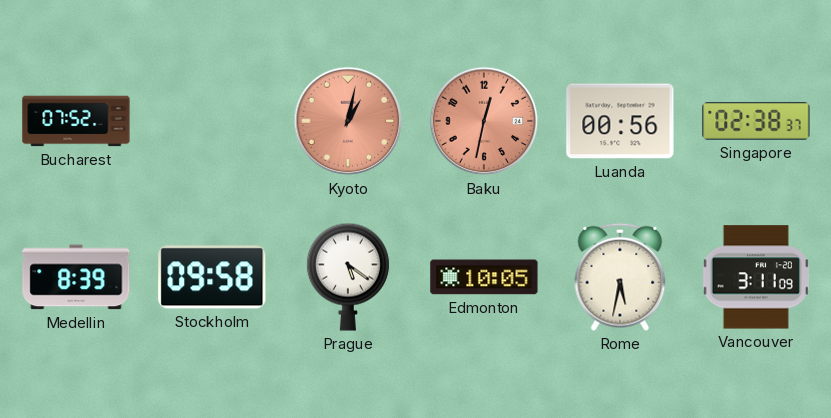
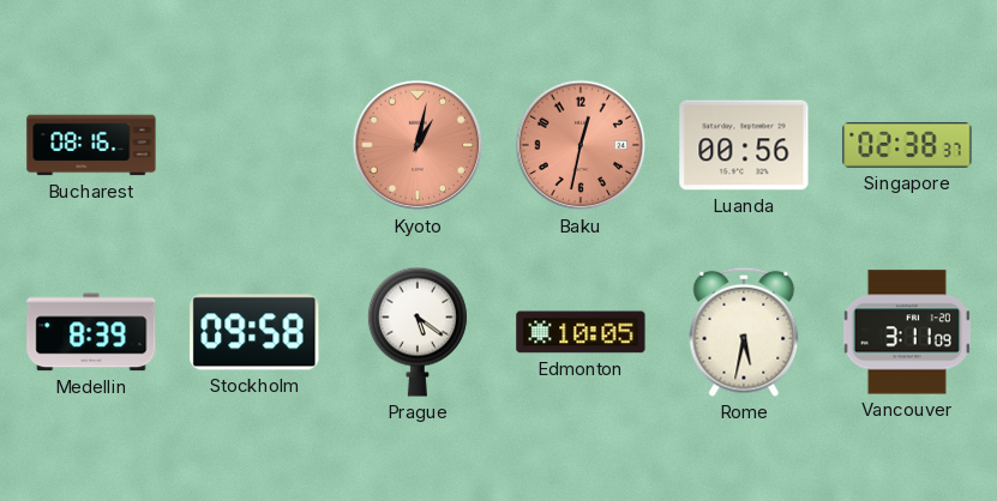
Bucharest: 07:52 -> 08:16
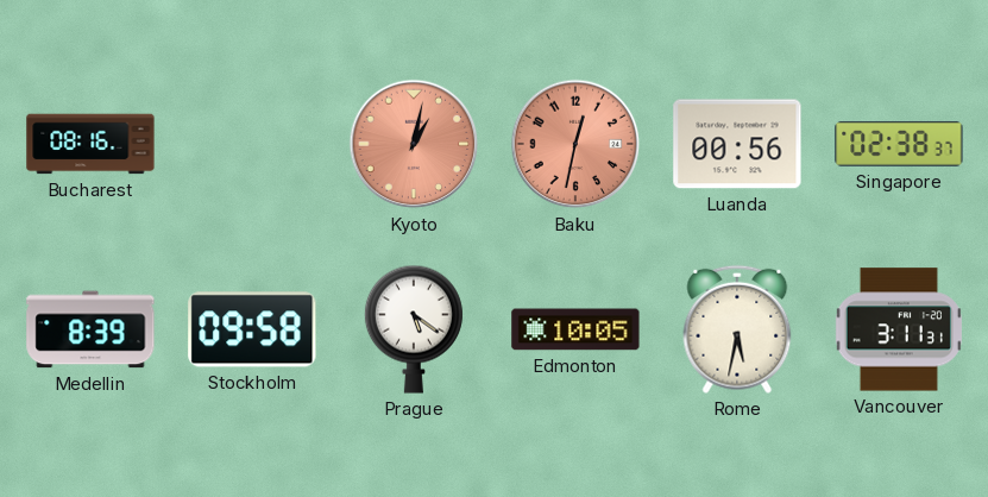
Vancouver: 3:11:09 -> 3:11:31
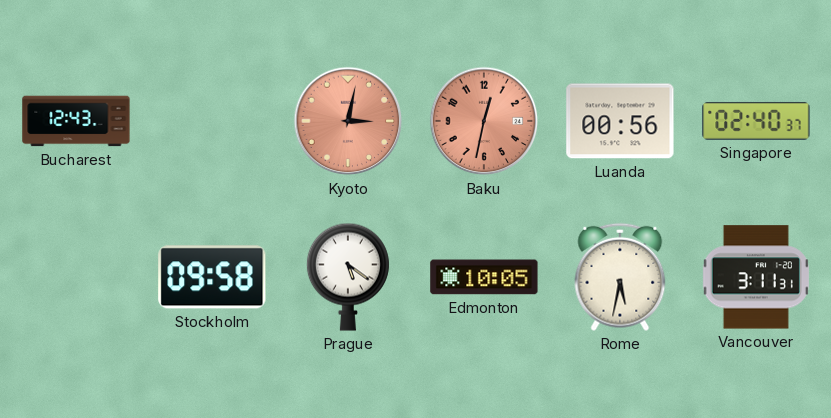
Bucharest: 08:16 -> 12:43
Kyoto: 1:02 -> 3:02
Singapore: 02:38 -> 02:40
Medellin: 8:39 -> none
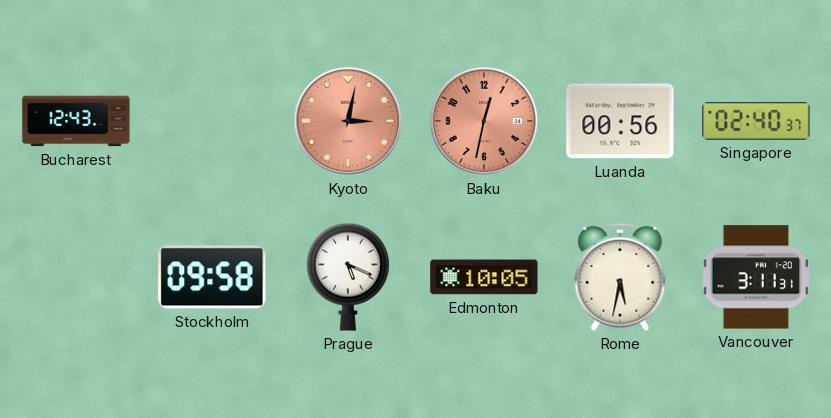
Prague: 5:21 -> 5:19
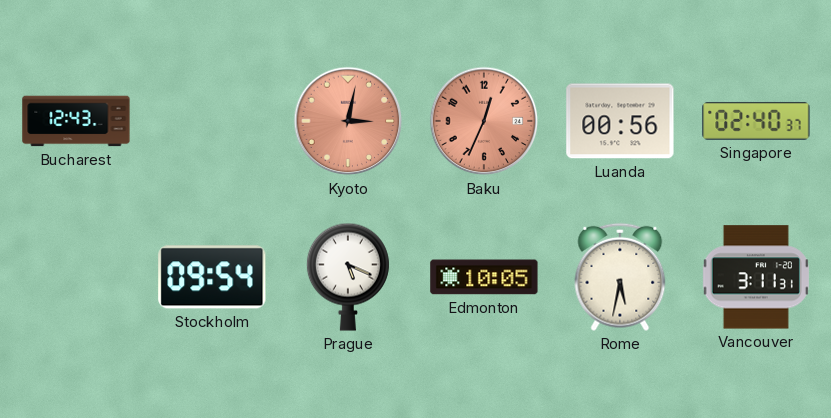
Baku: 12:32 -> 12:34
Stockholm: 09:58 -> 09:54
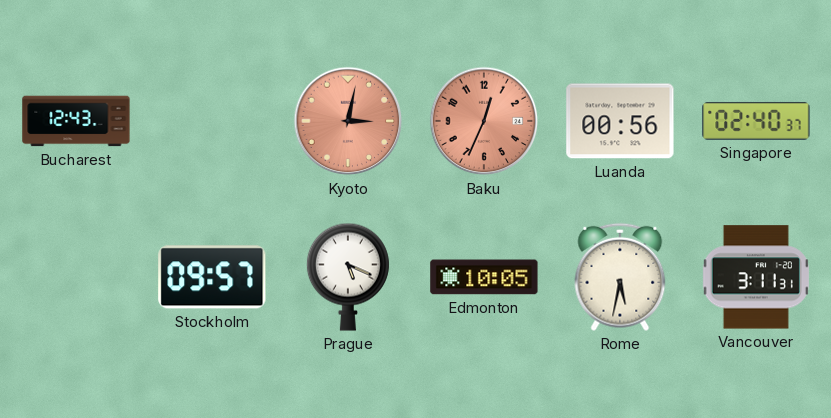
Stockholm: 09:54 -> 09:57
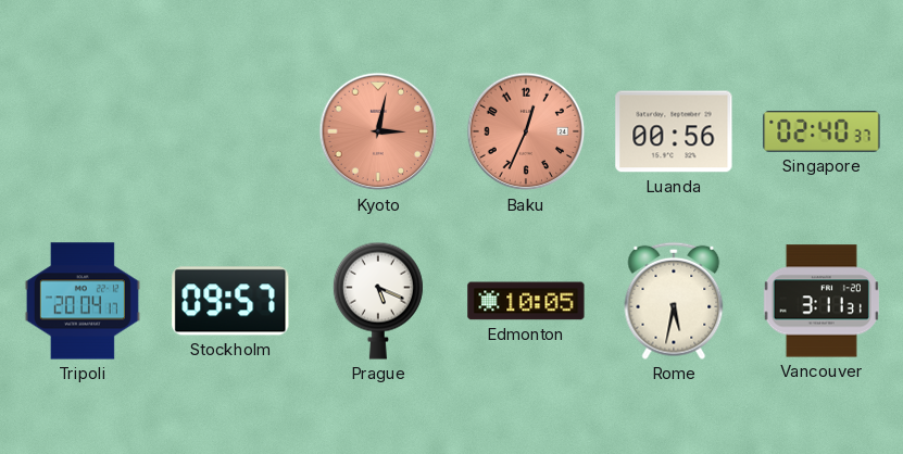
Bucharest: 12:43 -> none
Tripoli: none -> 20:04
